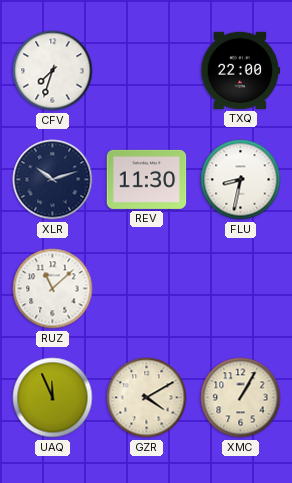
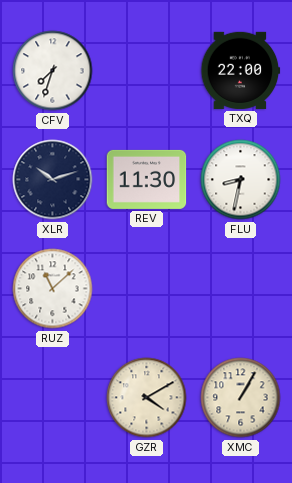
UAQ: 11:56 -> none
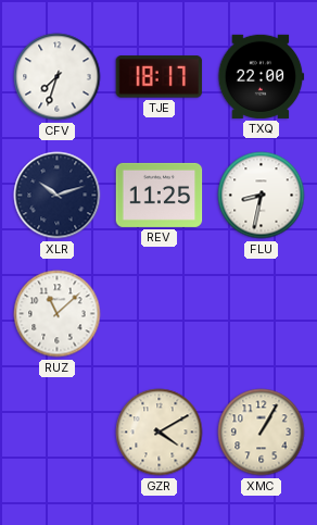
TJE: none -> 18:17
REV: 11:30 -> 11:25
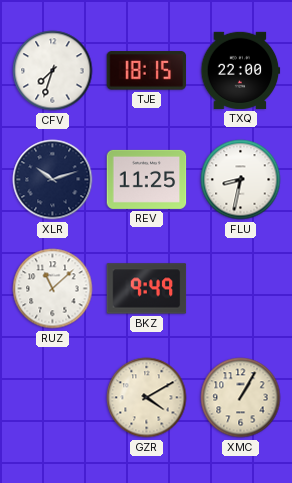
TJE: 18:17 -> 18:15
BKZ: none -> 9:49
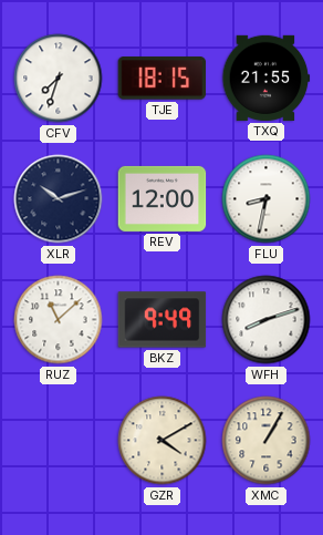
TXQ: 22:00 -> 21:55
REV: 11:25 -> 12:00
WFH: none -> 8:12
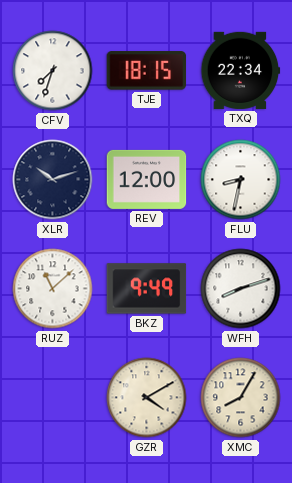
TXQ: 21:55 -> 22:34
XMC: 1:05 -> 8:05
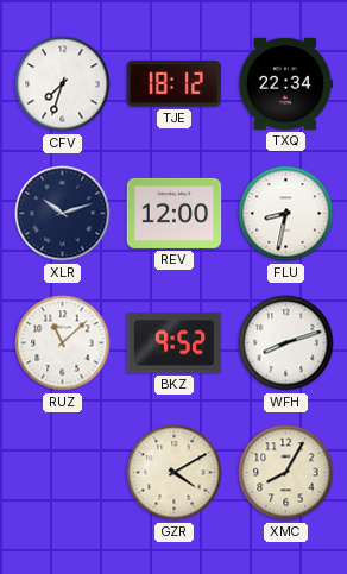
TJE: 18:15 -> 18:12
BKZ: 9:49 -> 9:52
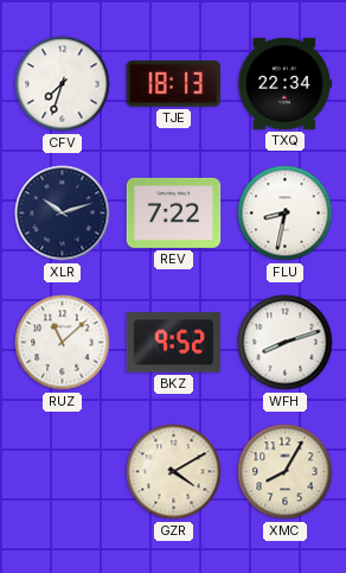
TJE: 18:12 -> 18:13
REV: 12:00 -> 7:22
